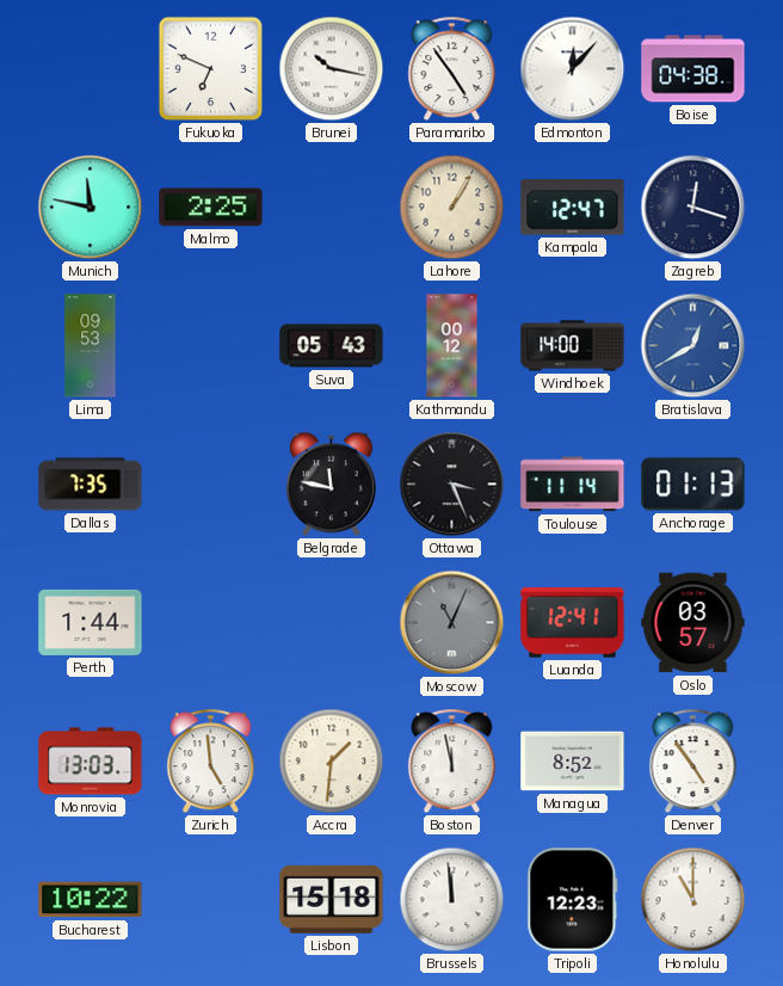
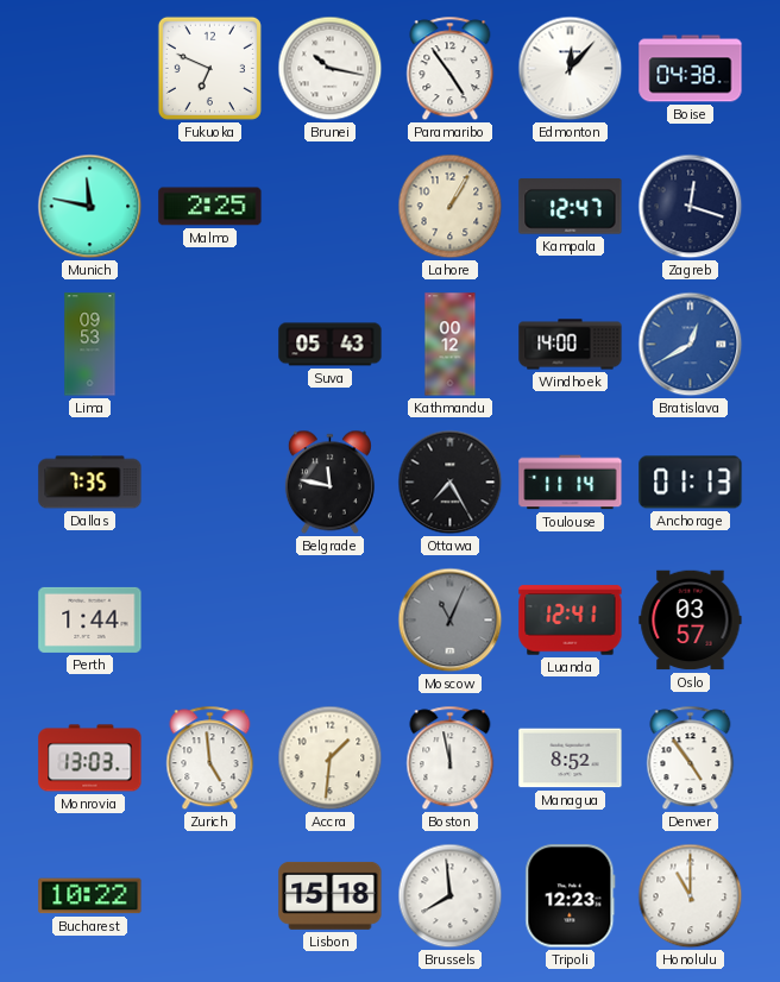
Ottawa: 3:26 -> 7:25
Brussels: 11:59 -> 7:59
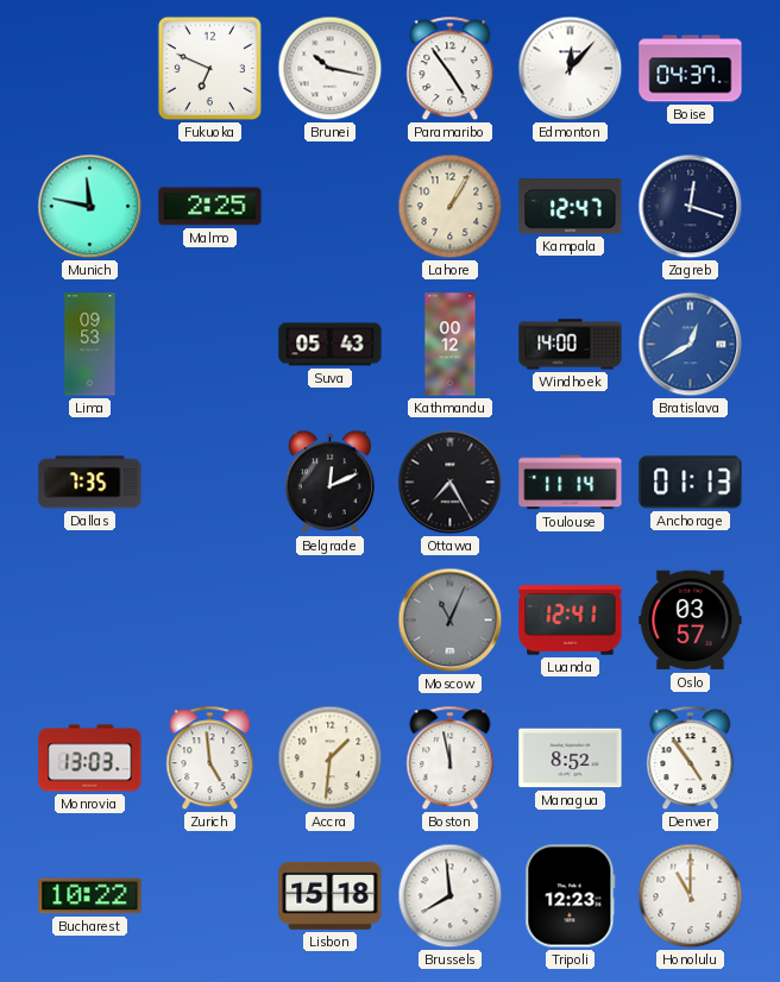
Boise: 04:38 -> 04:37
Belgrade: 11:47 -> 12:11
Perth: 1:44 -> none
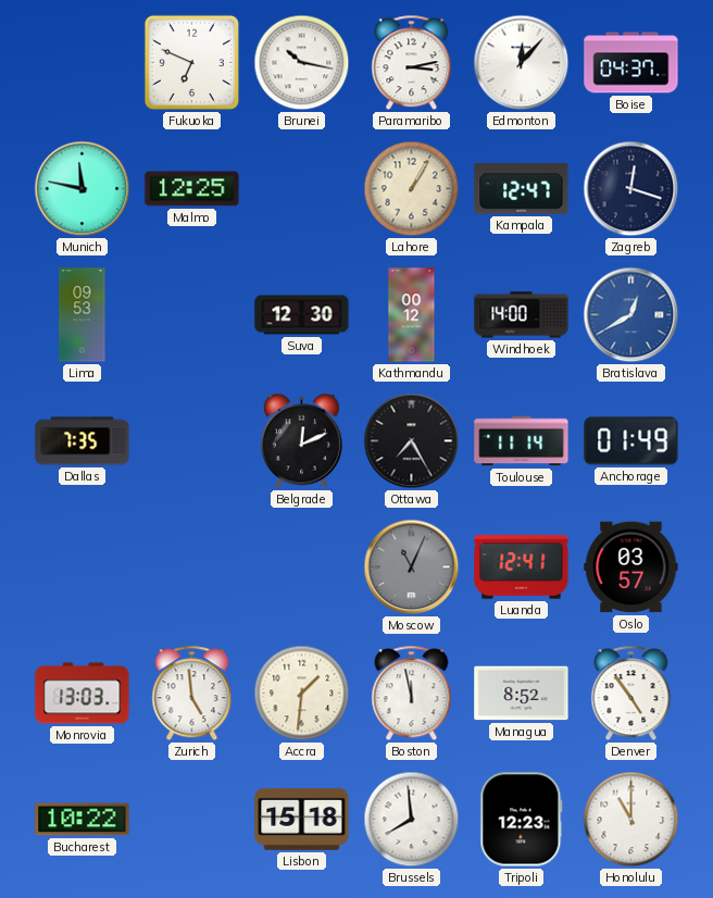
Paramaribo: 4:54 -> 3:13
Malmo: 2:25 -> 12:25
Suva: 05:43 -> 12:30
Anchorage: 01:13 -> 01:49
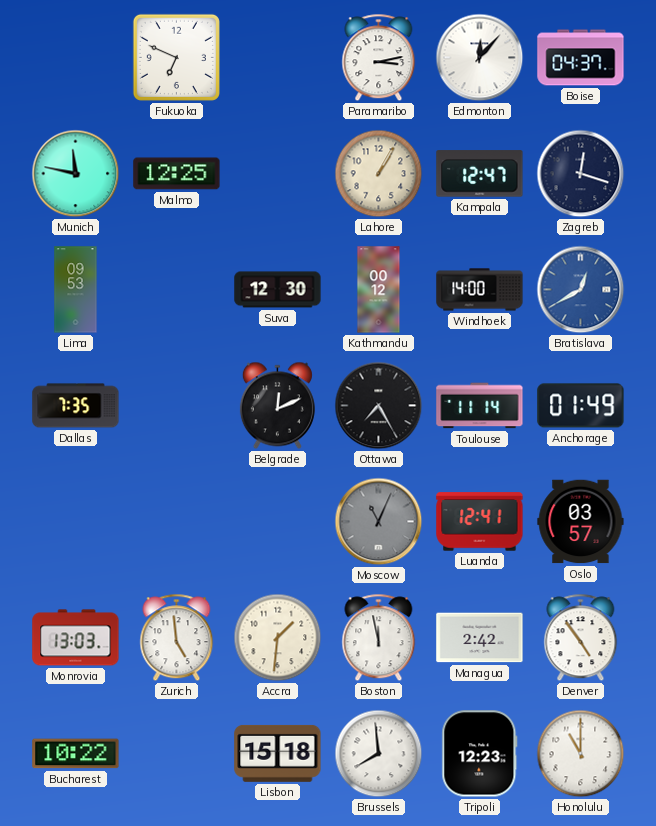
Brunei: 10:17 -> none
Managua: 8:52 -> 2:42
